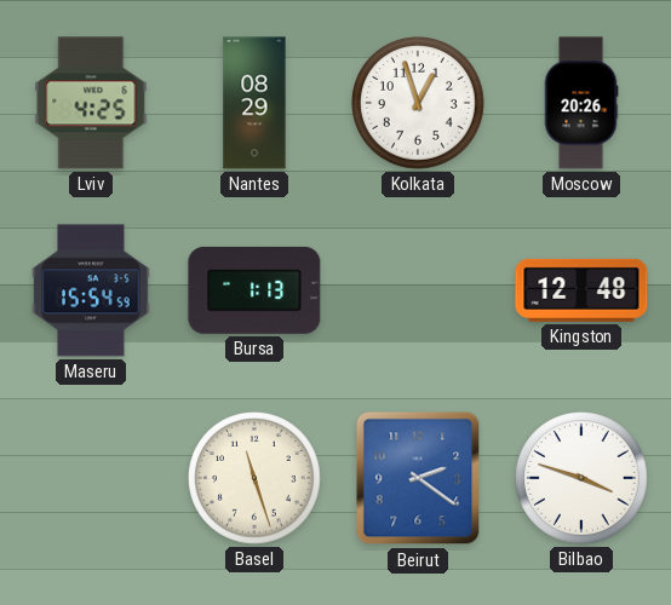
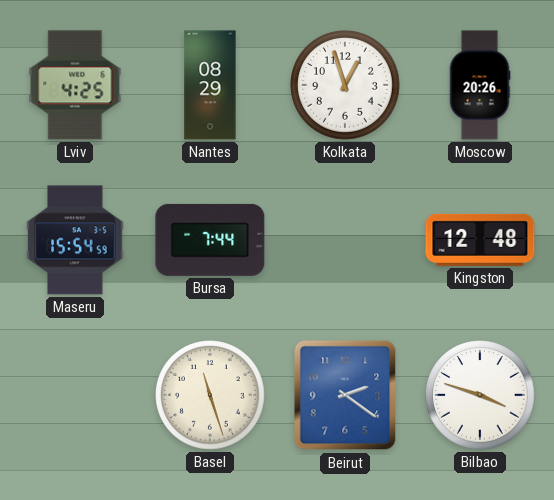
Bursa: 1:13 -> 7:44
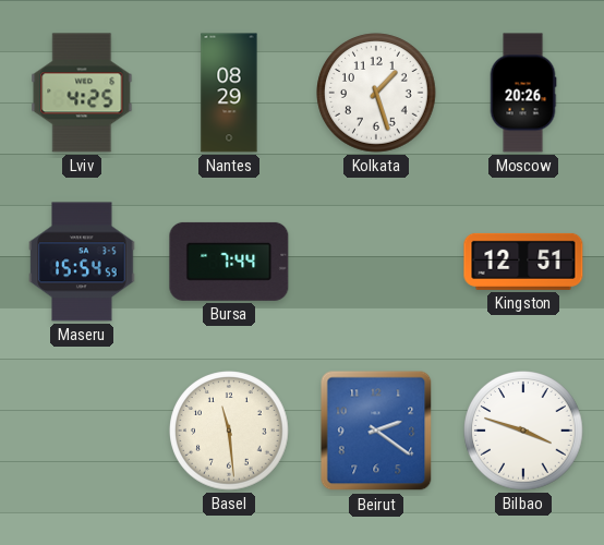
Kolkata: 12:57 -> 1:27
Kingston: 12:48 -> 12:51
Basel: 11:27 -> 11:29
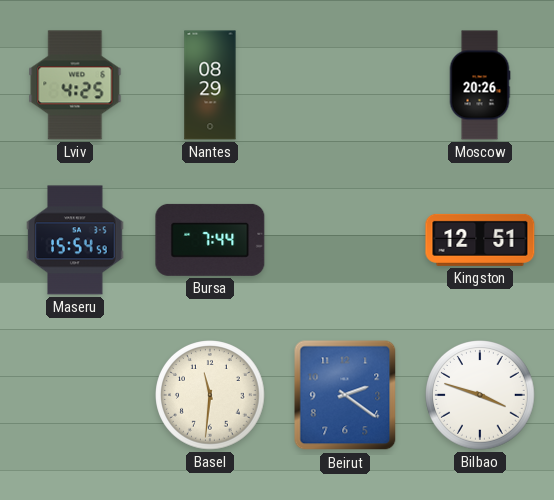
Kolkata: 1:27 -> none
Basel: 11:29 -> 11:31
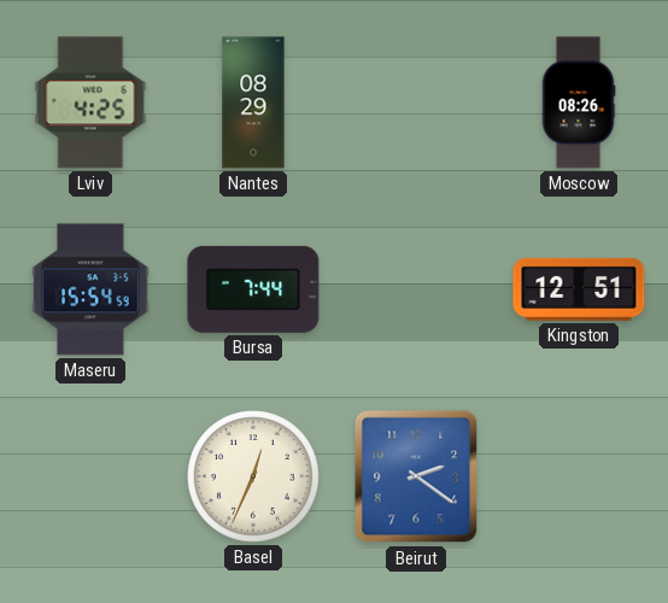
Moscow: 20:26 -> 08:26
Basel: 11:31 -> 12:34
Bilbao: 3:48 -> none
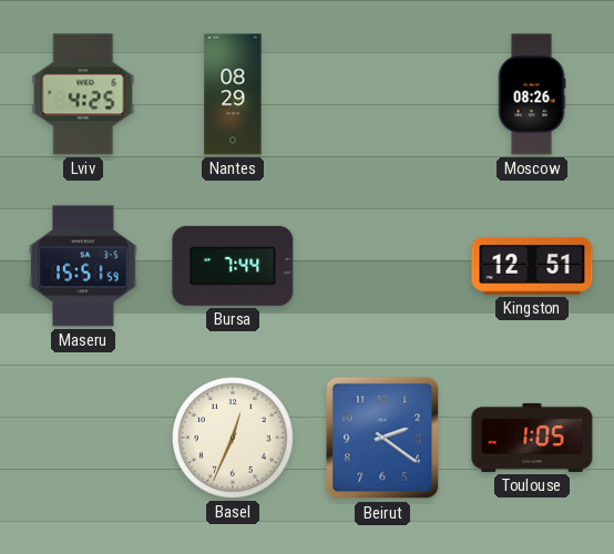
Maseru: 15:54 -> 15:51
Toulouse: none -> 1:05
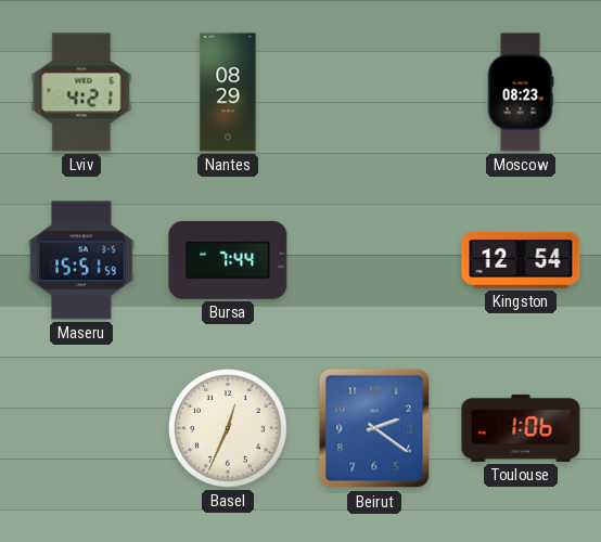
Lviv: 4:25 -> 4:21
Moscow: 08:26 -> 08:23
Kingston: 12:51 -> 12:54
Toulouse: 1:05 -> 1:06
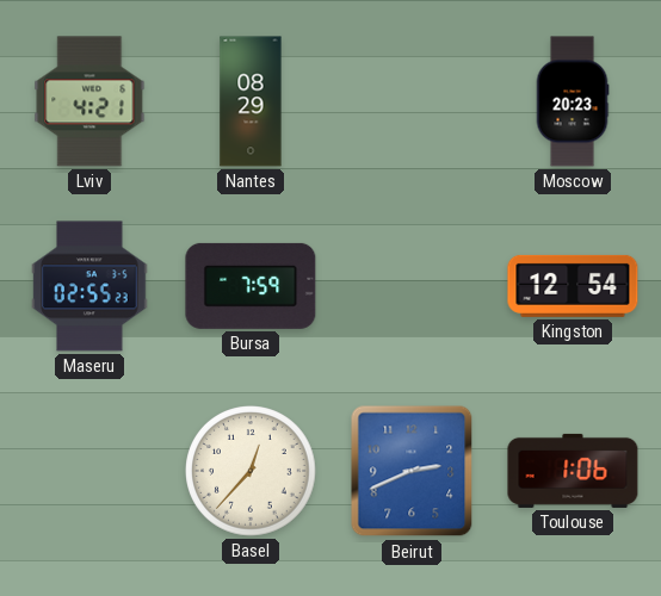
Moscow: 08:23 -> 20:23
Maseru: 15:51 -> 02:55
Bursa: 7:44 -> 7:59
Basel: 12:34 -> 12:37
Beirut: 2:21 -> 2:41
